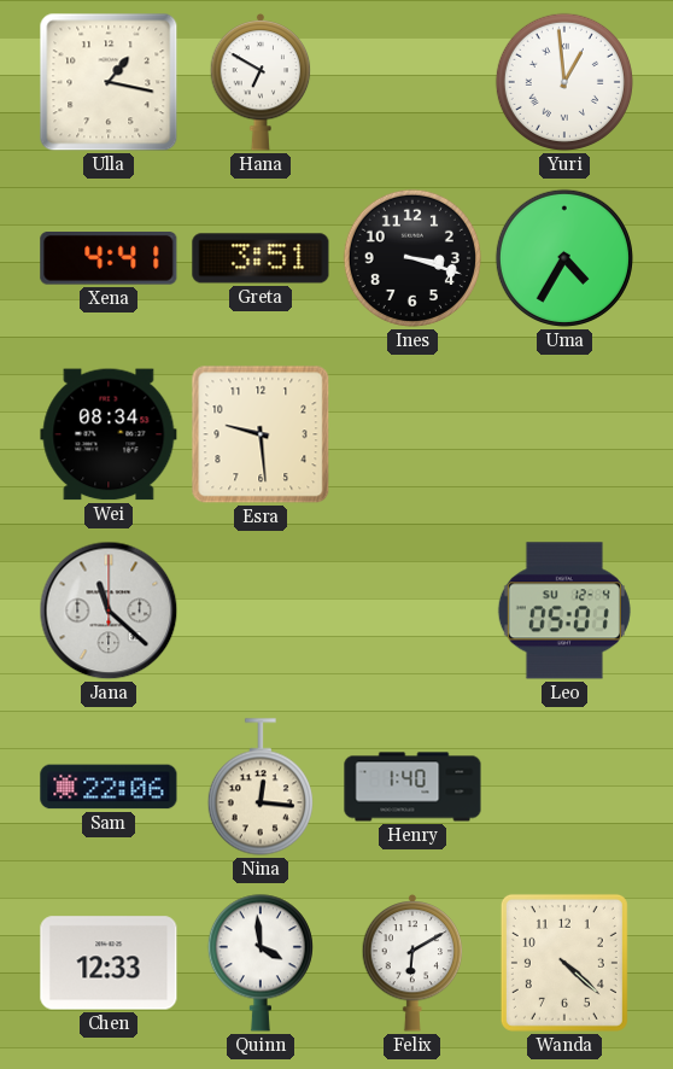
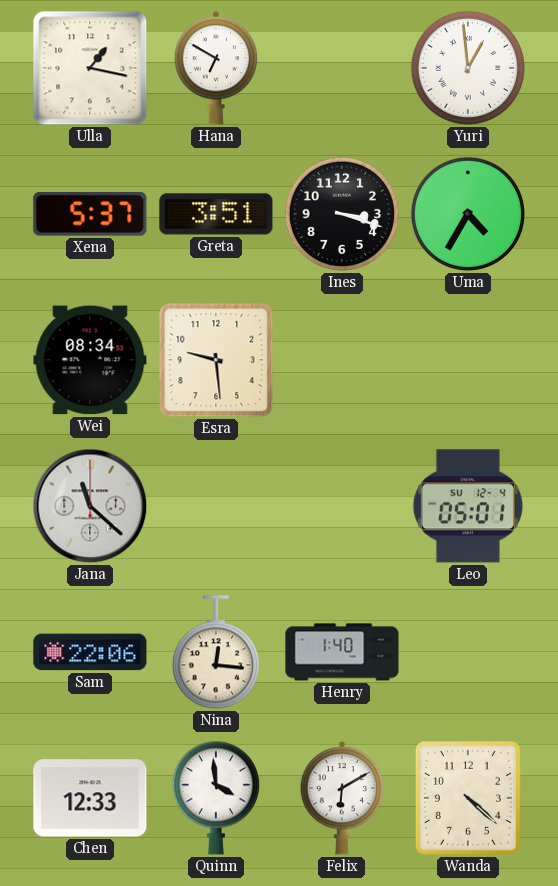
Xena: 4:41 -> 5:37
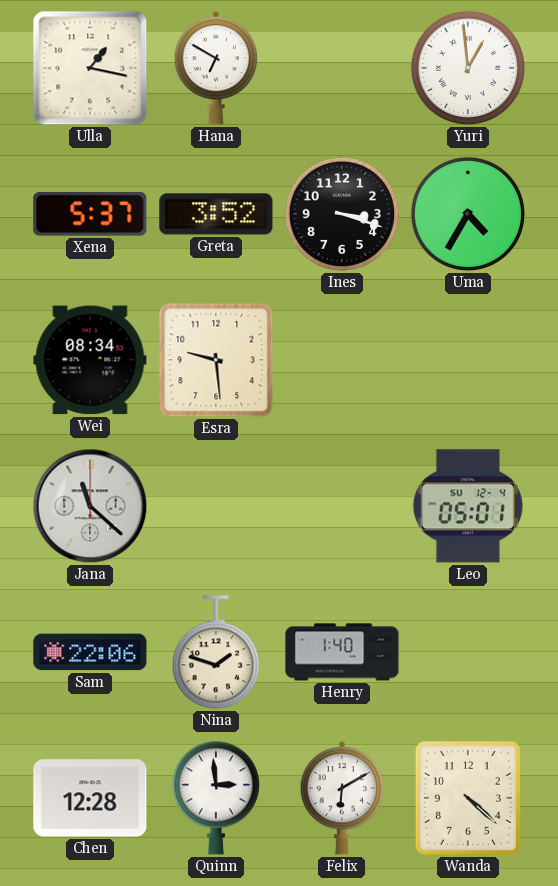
Greta: 3:51 -> 3:52
Nina: 12:16 -> 1:48
Chen: 12:33 -> 12:28
Quinn: 3:59 -> 2:59
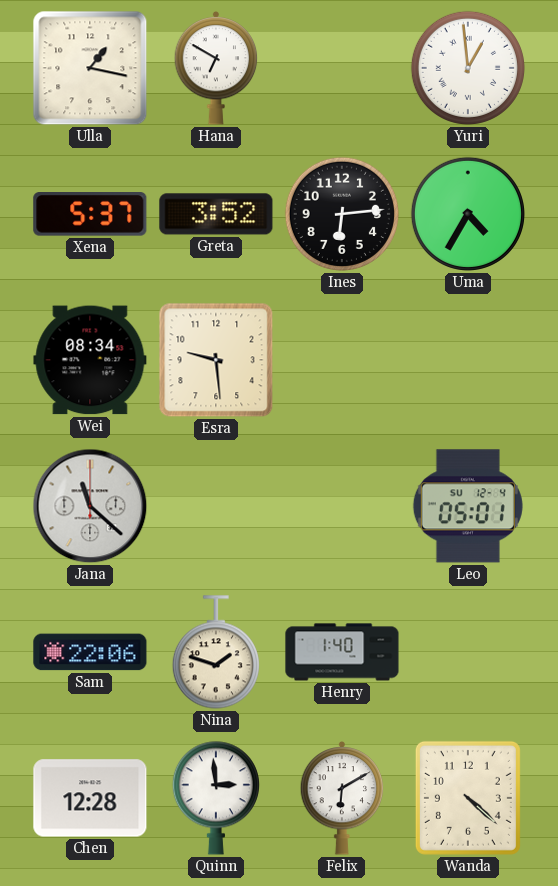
Ines: 3:18 -> 6:14
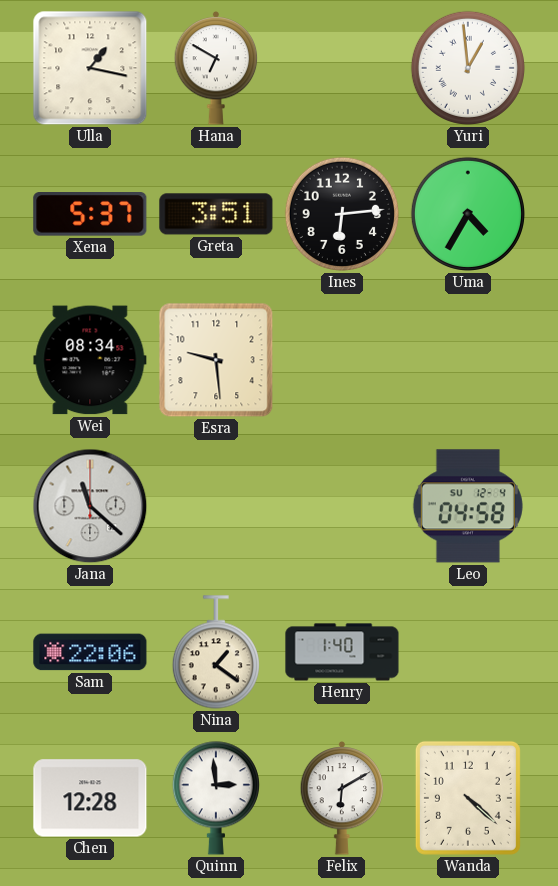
Greta: 3:52 -> 3:51
Leo: 05:01 -> 04:58
Nina: 1:48 -> 1:21
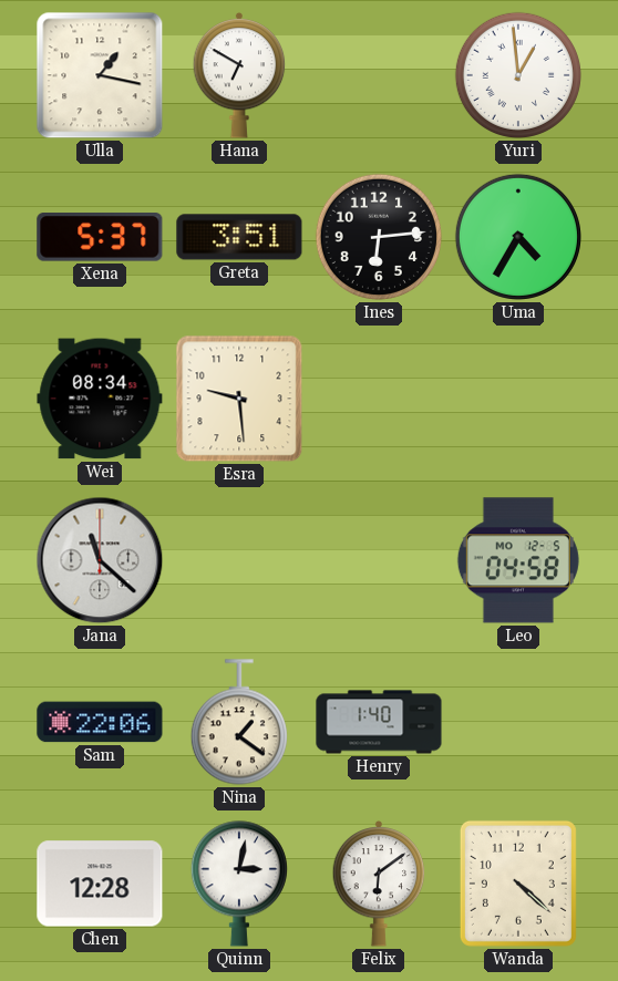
Leo date: SU 12-4 -> MO 12-5
Quinn: 2:59 -> 3:02
Felix: 6:10 -> 6:09
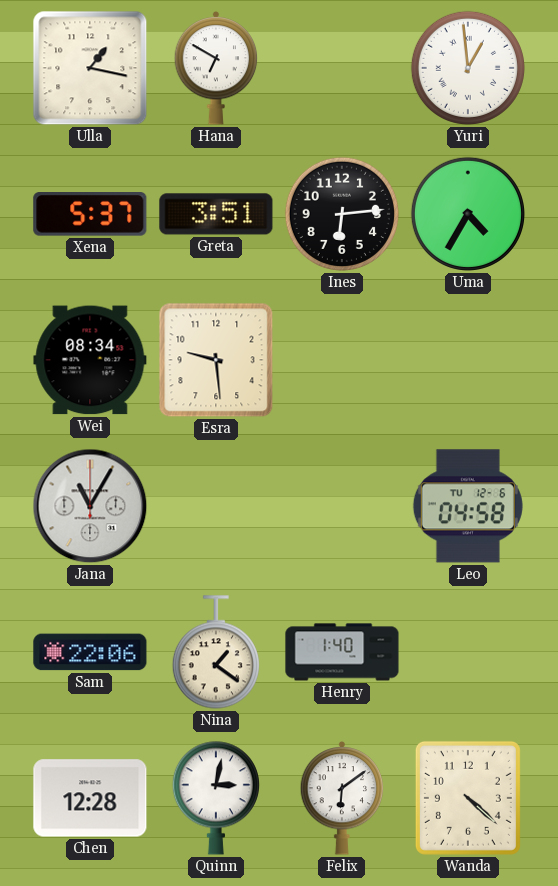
Jana: 11:22 -> 11:05
Leo date: MO 12-5 -> TU 12-6
